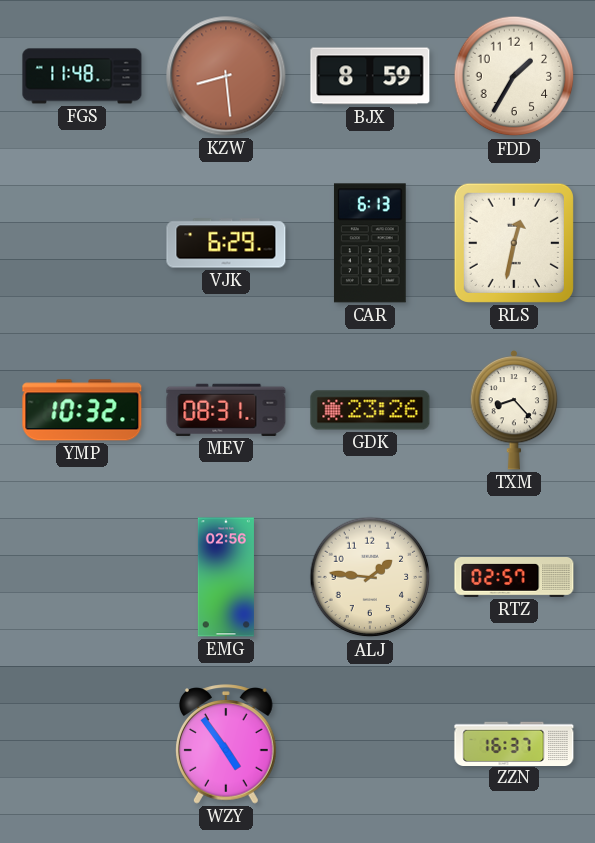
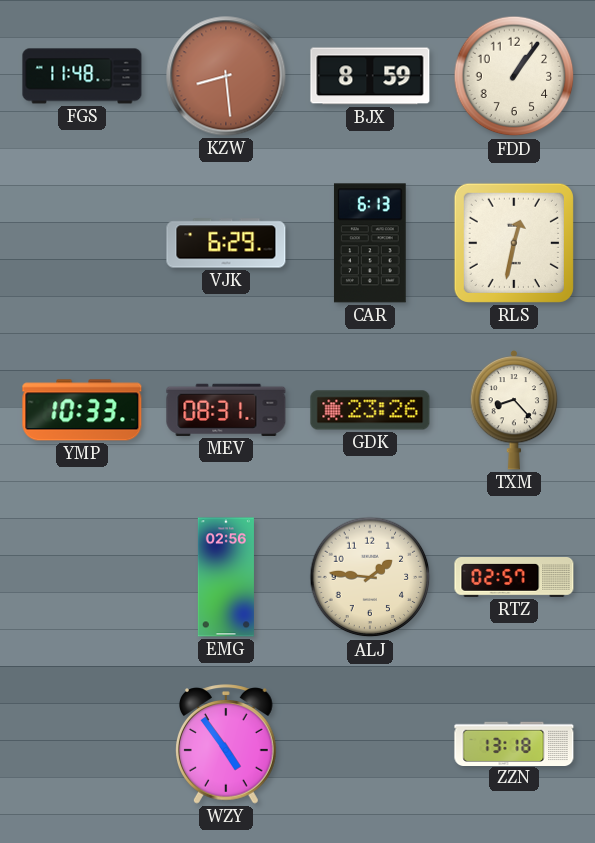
FDD: 1:35 -> 1:06
YMP: 10:32 -> 10:33
ZZN: 16:37 -> 13:18
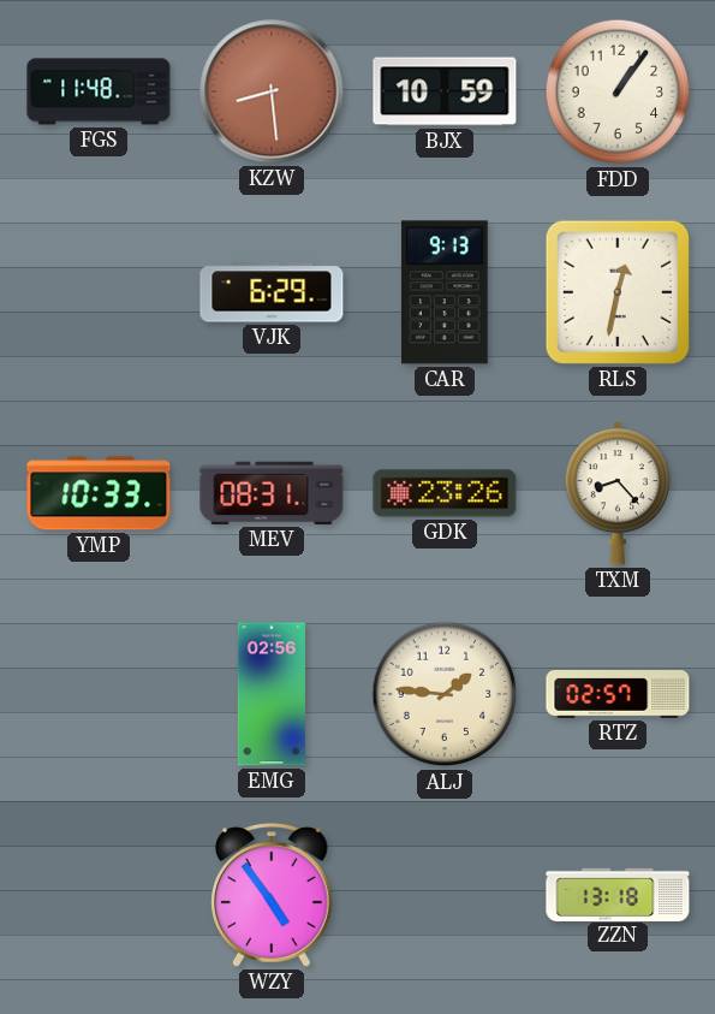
BJX: 8:59 -> 10:59
CAR: 6:13 -> 9:13
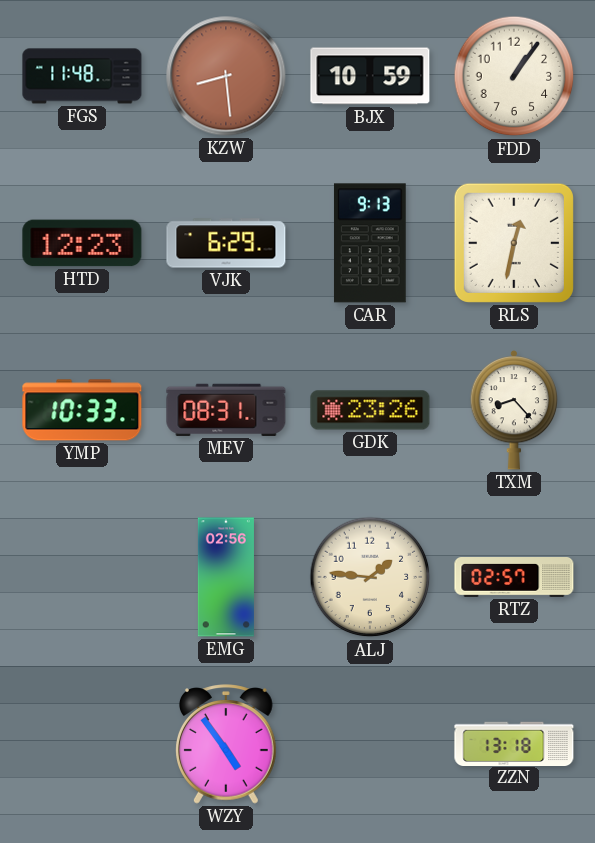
HTD: none -> 12:23
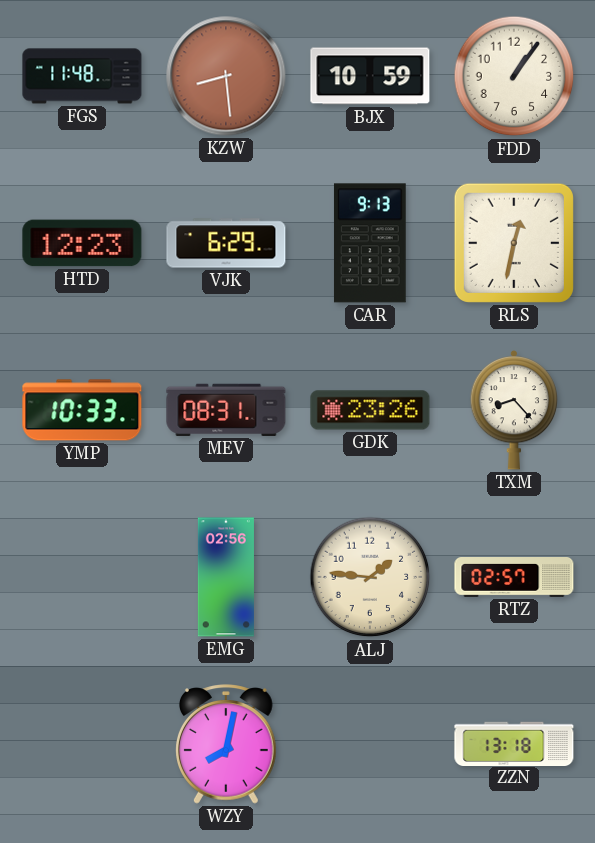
WZY: 4:54 -> 8:02
